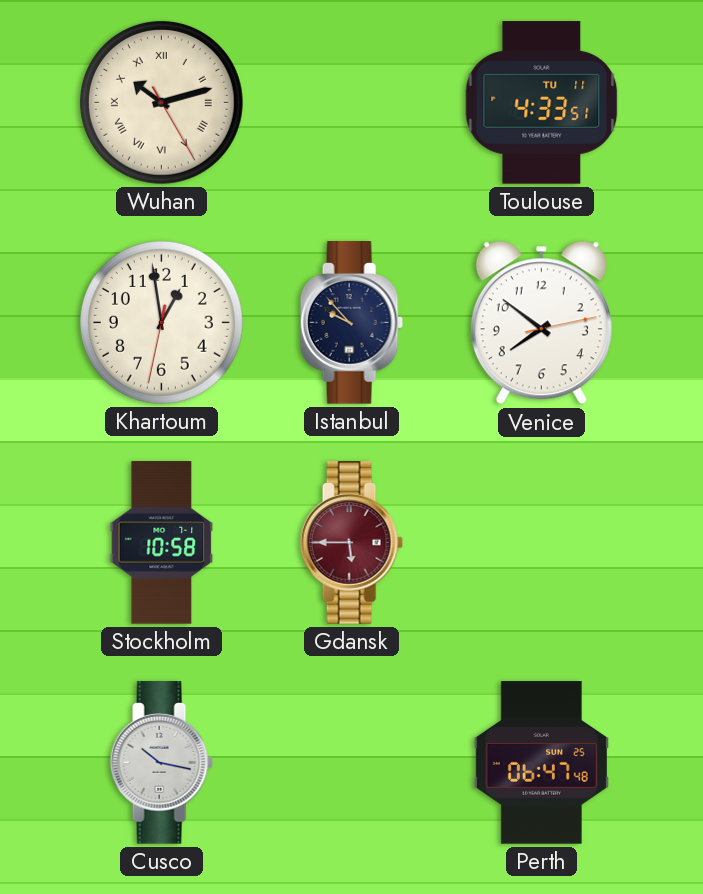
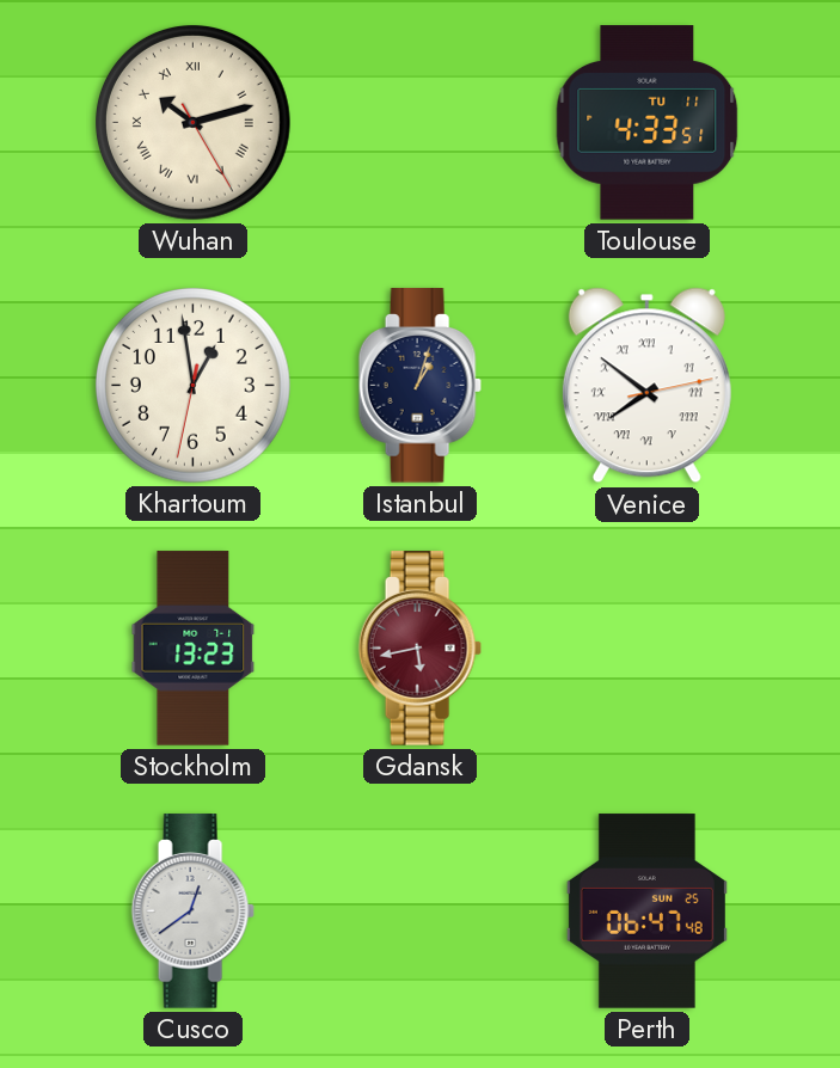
Istanbul: 9:53 -> 1:03
Venice numerals: Arabic -> Roman
Stockholm: 10:58 -> 13:23
Gdansk: 5:45 -> 5:43
Cusco: 10:17 -> 12:39
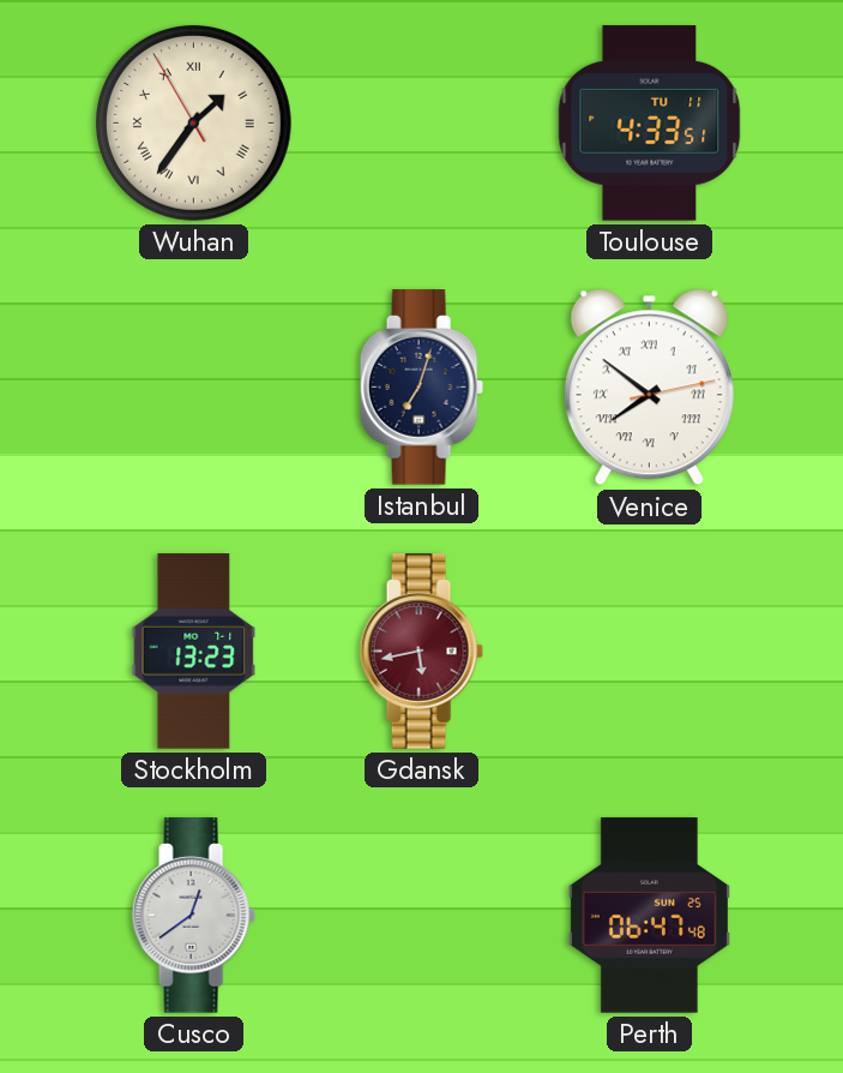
Wuhan: 10:12 -> 1:35
Khartoum: 12:58 -> none
Istanbul: 1:03 -> 7:03
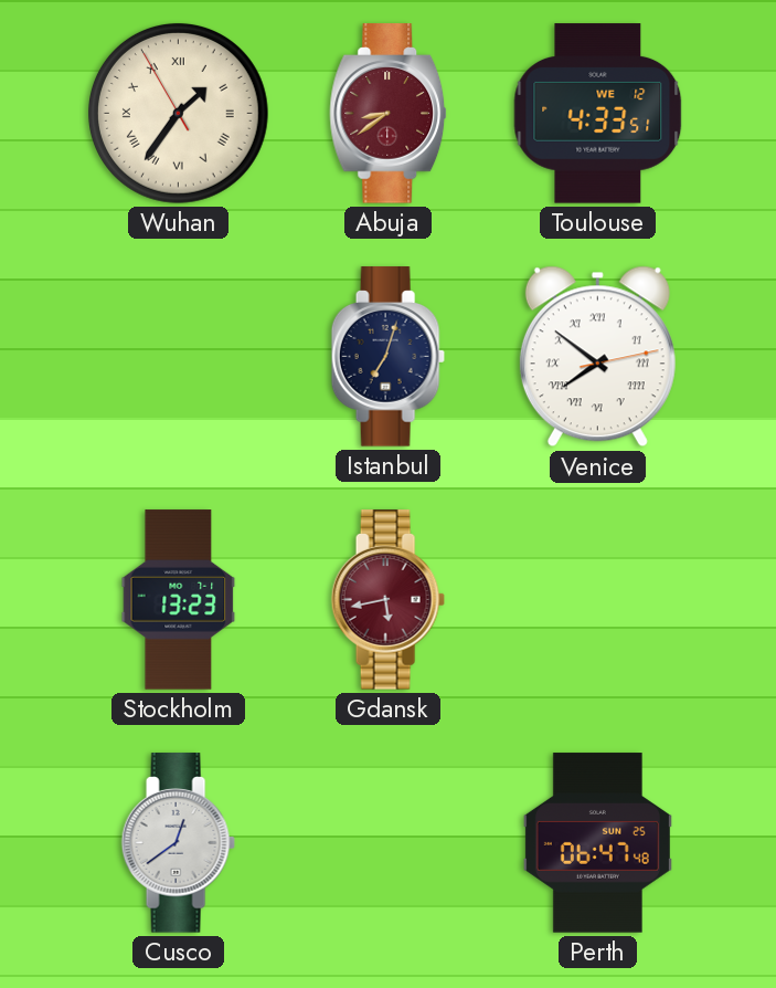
Abuja: none -> 8:39
Toulouse date: TU 11 -> WE 12
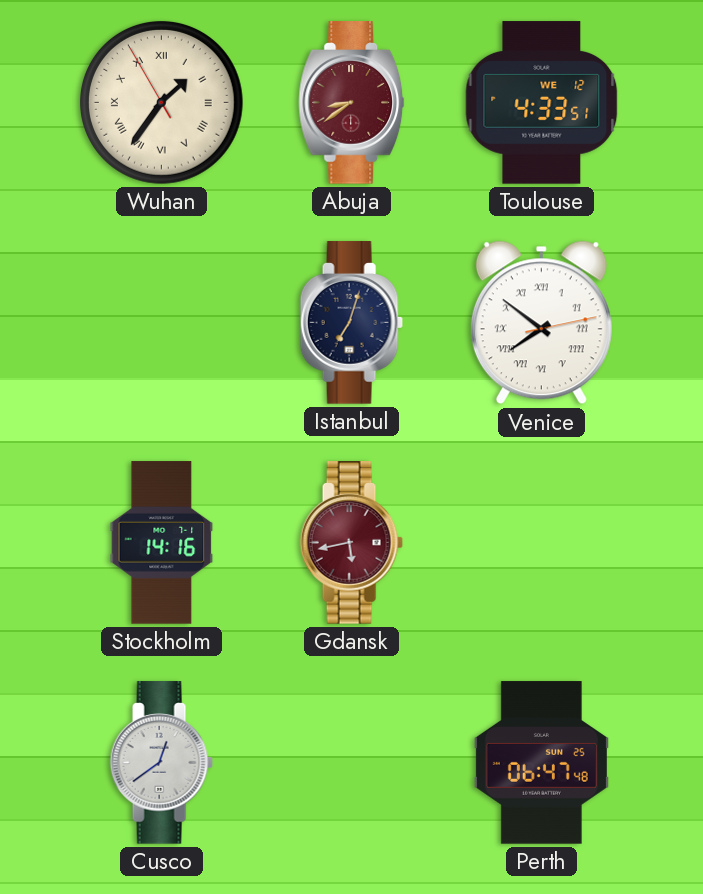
Stockholm: 13:23 -> 14:16
